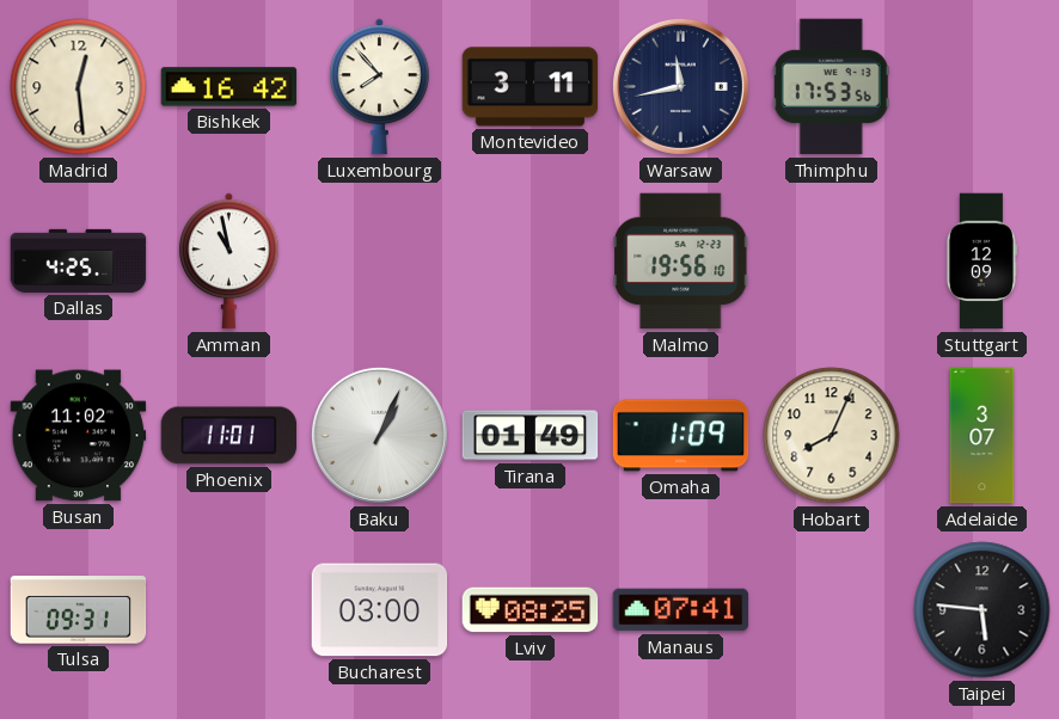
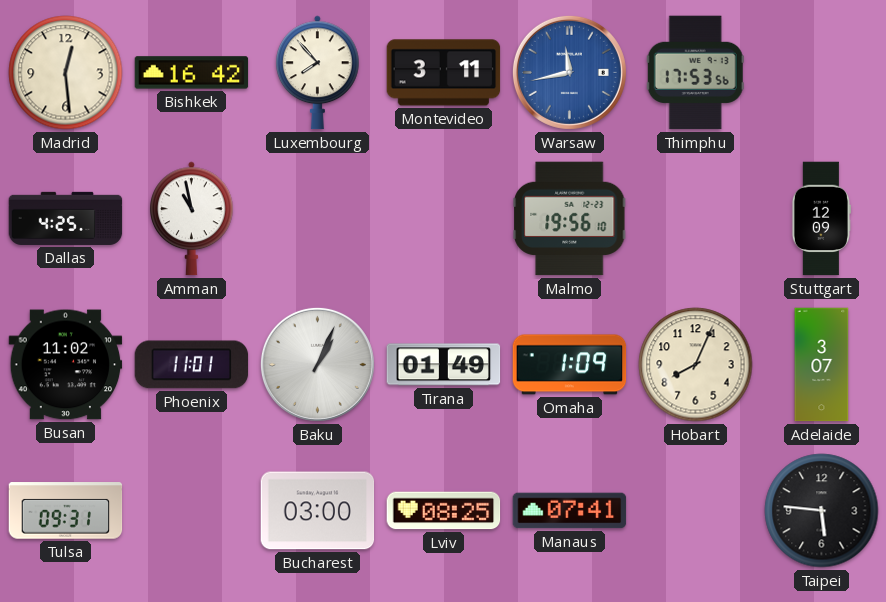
Warsaw dial: navy -> blue
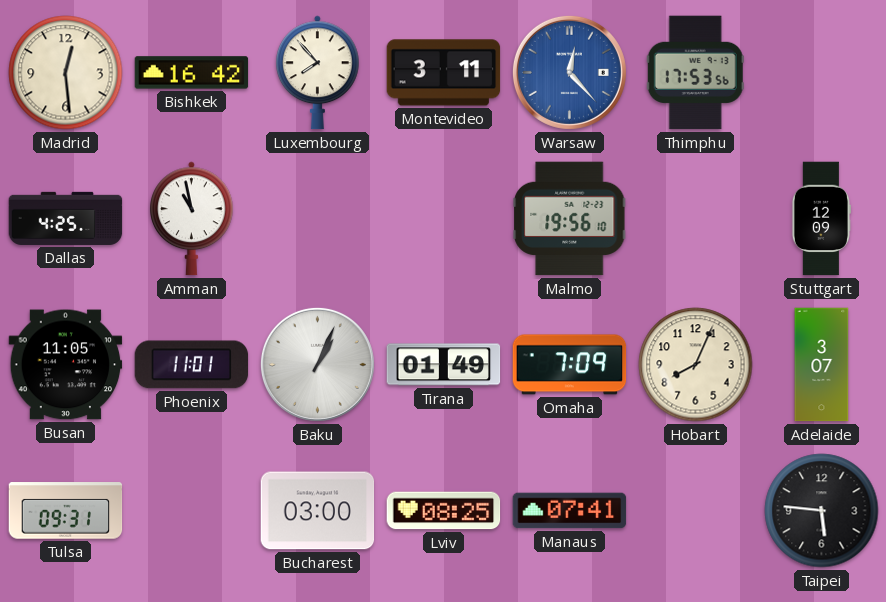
Warsaw: 11:43 -> 12:23
Busan: 11:02 -> 11:05
Omaha: 1:09 -> 7:09
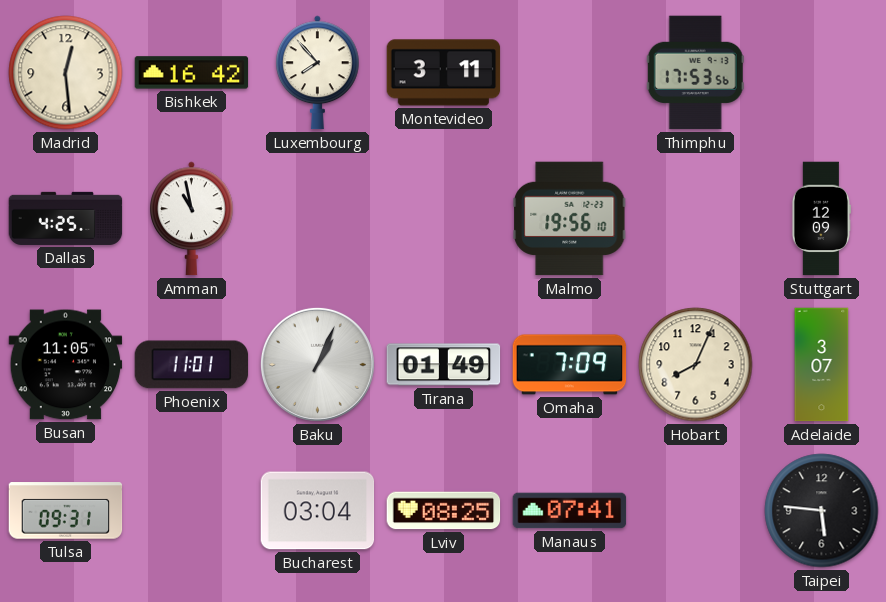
Warsaw: 12:23 -> none
Bucharest: 03:00 -> 03:04
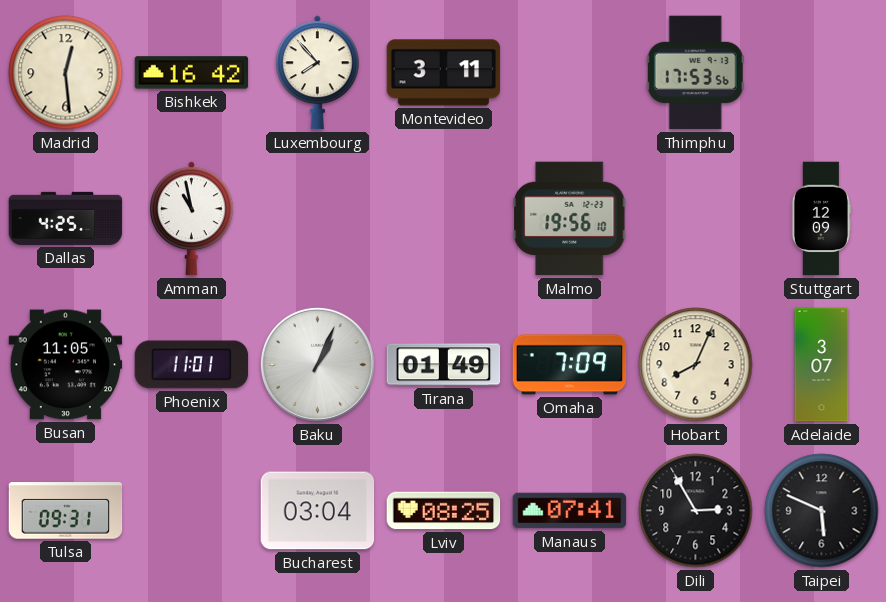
Dili: none -> 2:55
Taipei: 5:46 -> 5:49
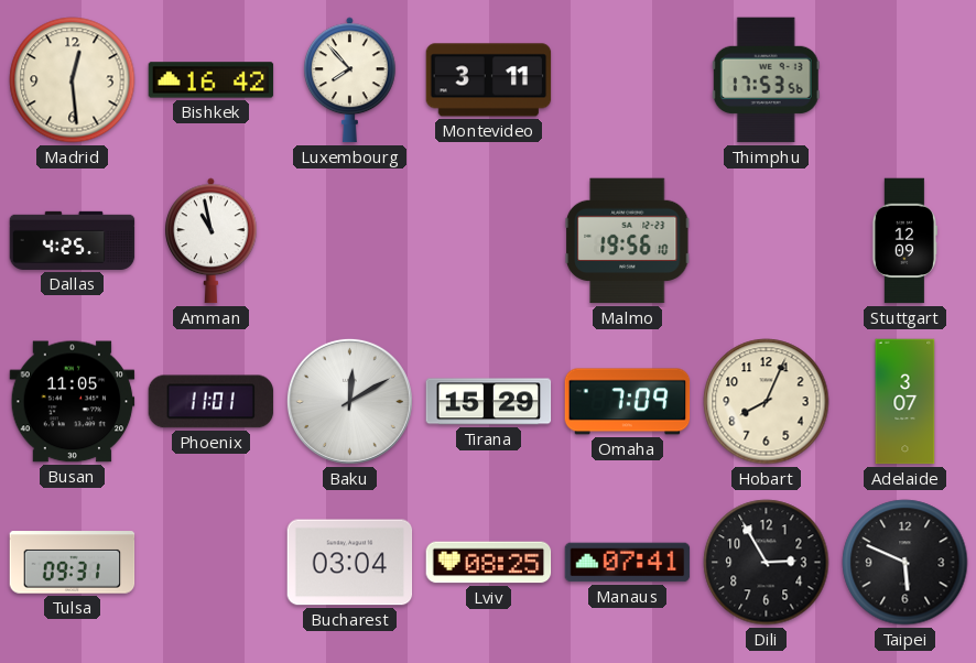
Baku: 1:04 -> 12:10
Tirana: 01:49 -> 15:29
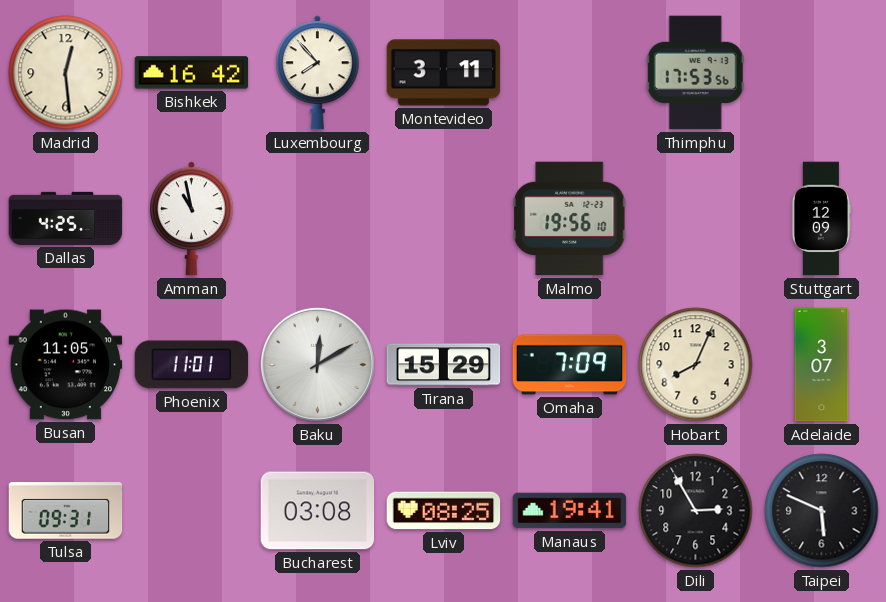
Bucharest: 03:04 -> 03:08
Manaus: 07:41 -> 19:41
